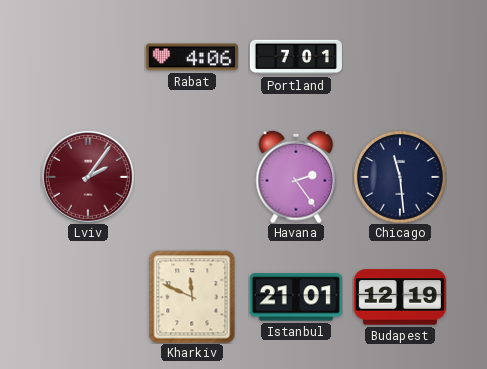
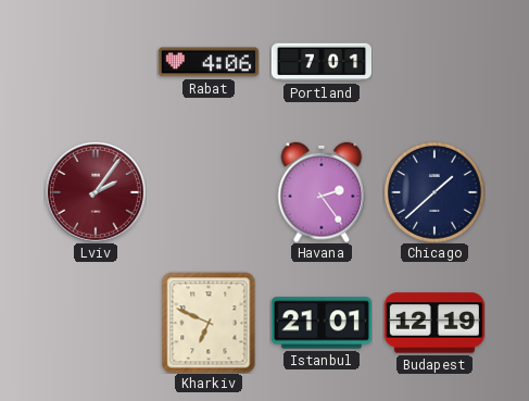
Chicago: 11:29 -> 1:38
Kharkiv: 11:49 -> 6:49
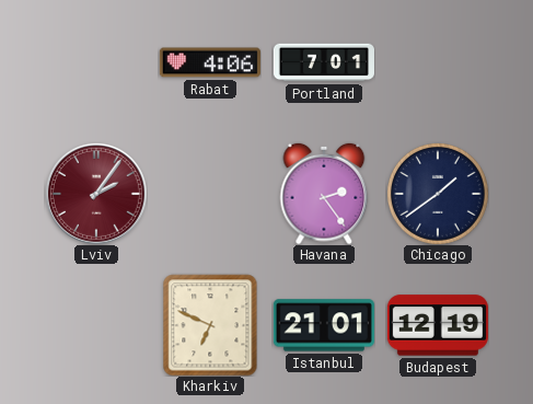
Chicago: 1:38 -> 1:39
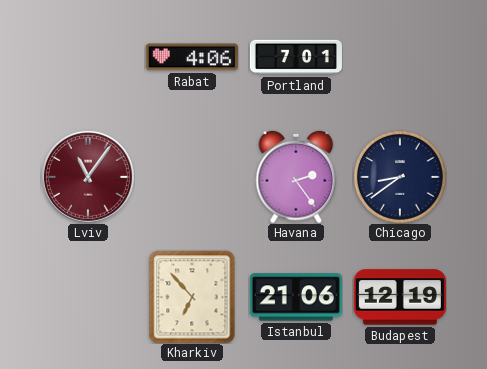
Lviv: 2:06 -> 11:06
Chicago: 1:39 -> 8:39
Kharkiv: 6:49 -> 6:53
Istanbul: 21:01 -> 21:06
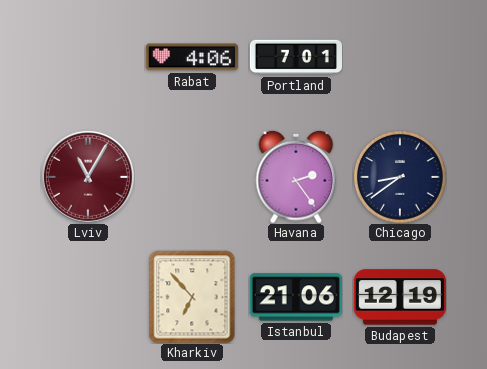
Lviv: 11:06 -> 11:05
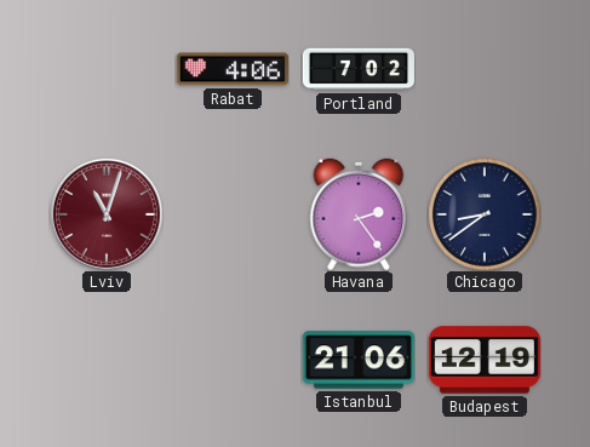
Portland: 7:01 -> 7:02
Lviv: 11:05 -> 11:03
Kharkiv: 6:53 -> none
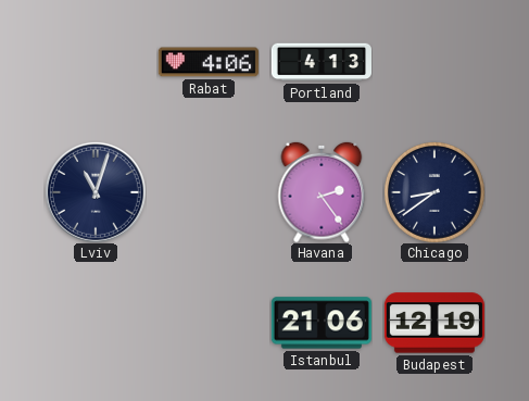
Portland: 7:02 -> 4:13
Lviv dial: burgundy -> navy
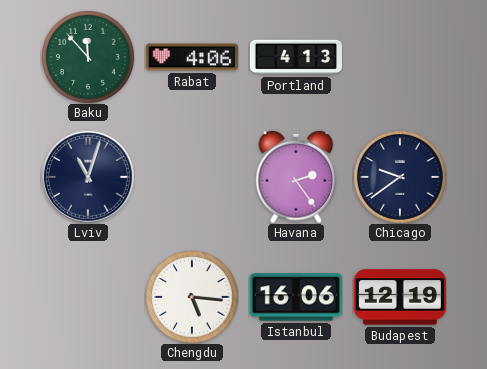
Baku: none -> 11:53
Chicago: 8:39 -> 9:39
Chengdu: none -> 5:16
Istanbul: 21:06 -> 16:06
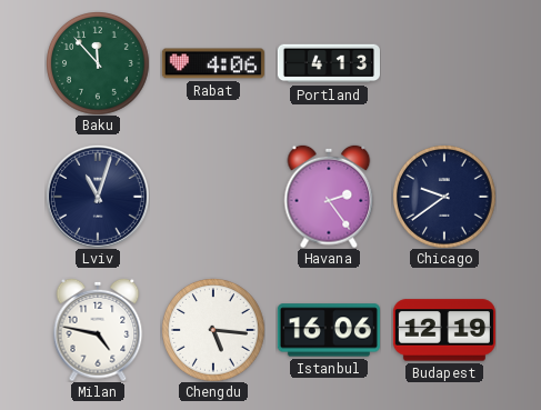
Milan: none -> 4:47
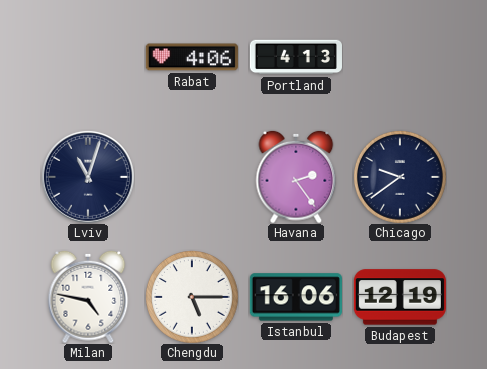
Baku: 11:53 -> none
Chengdu: 5:16 -> 5:15
